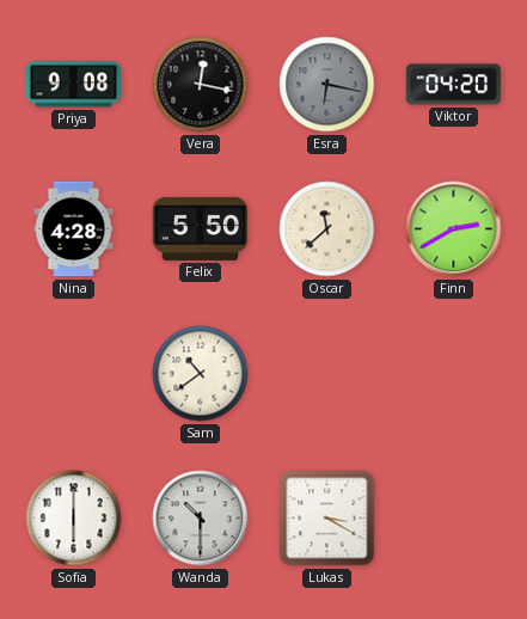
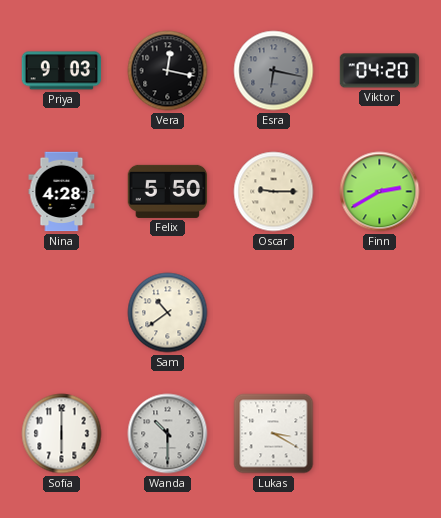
Priya: 9:08 -> 9:03
Oscar: 11:38 -> 9:15
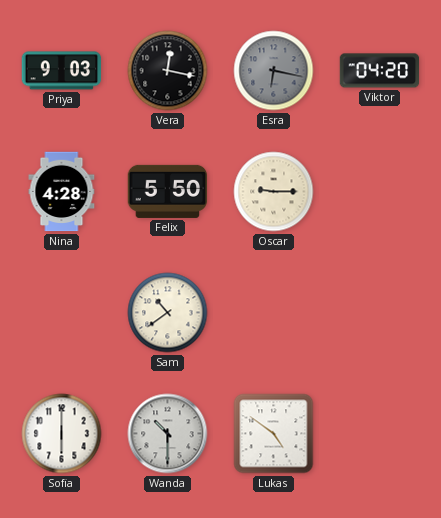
Finn: 2:40 -> none
Lukas: 3:20 -> 4:51
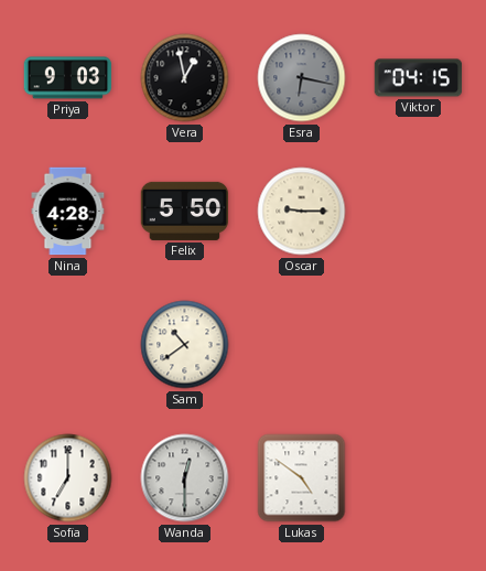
Vera: 12:17 -> 12:58
Viktor: 04:20 -> 04:15
Sofia: 6:00 -> 7:00
Wanda: 10:30 -> 12:30
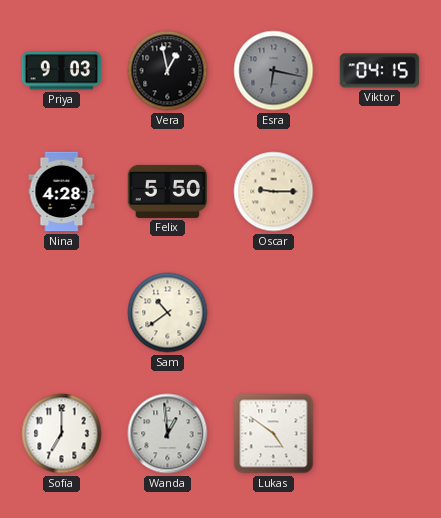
Wanda: 12:30 -> 12:59
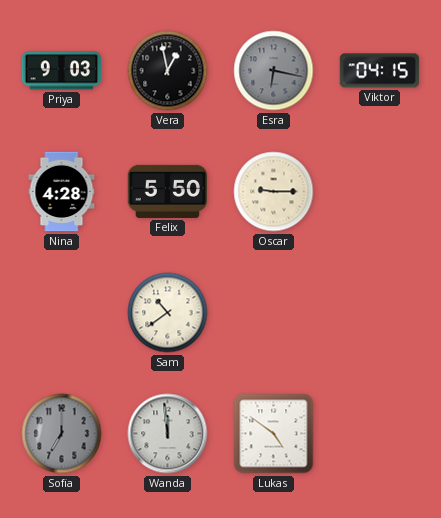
Sofia dial: white -> grey
Wanda: 12:59 -> 11:59
